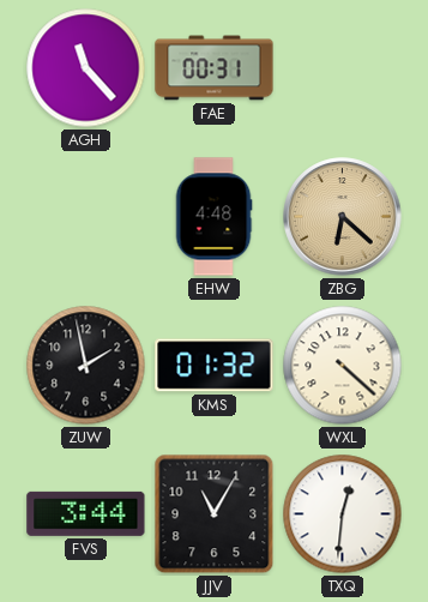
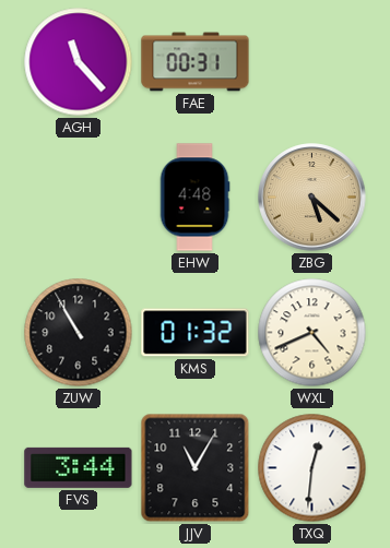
ZBG: 6:22 -> 5:22
ZUW: 1:58 -> 10:55
WXL: 4:22 -> 4:41
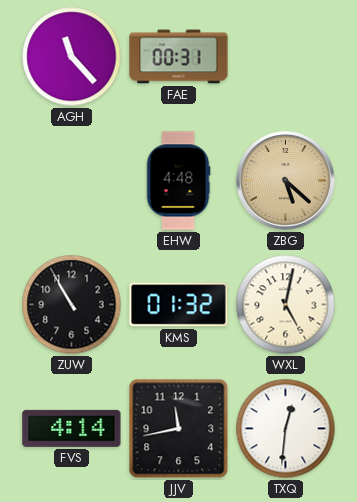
WXL: 4:41 -> 5:02
FVS: 3:44 -> 4:14
JJV: 11:05 -> 11:43
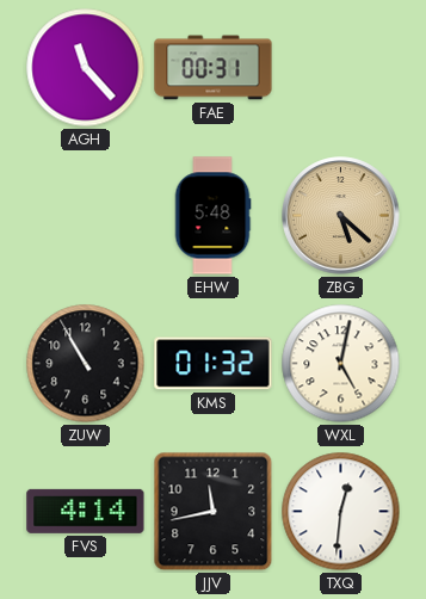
EHW: 4:48 -> 5:48
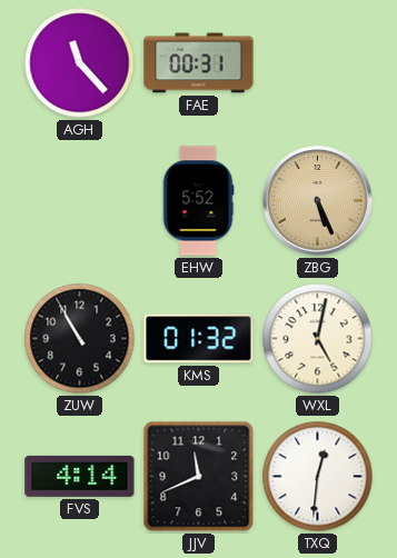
EHW: 5:48 -> 5:52
ZBG: 5:22 -> 5:26
JJV: 11:43 -> 11:41
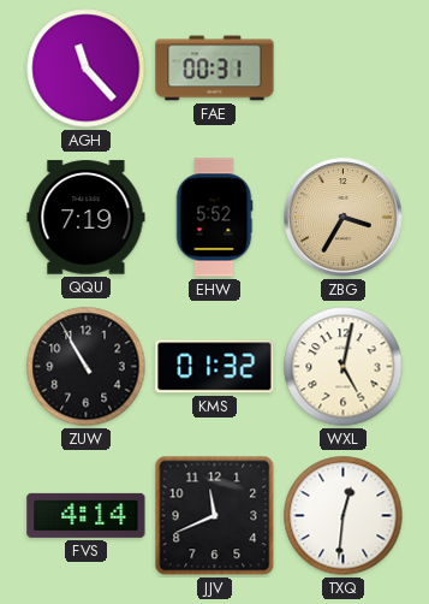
QQU: none -> 7:19
ZBG: 5:26 -> 3:35
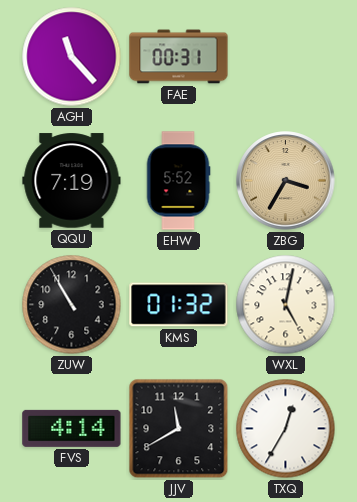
JJV: 11:41 -> 11:40
TXQ: 12:31 -> 12:35
